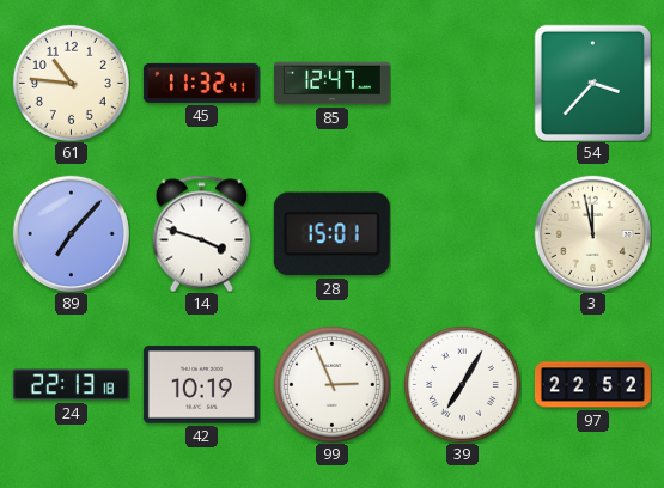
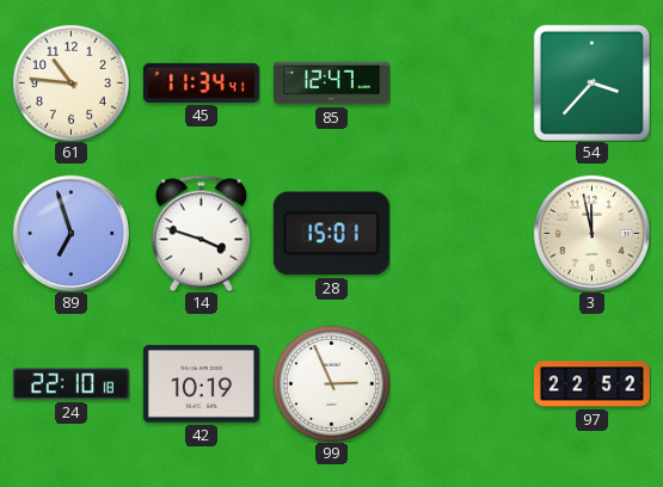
45: 11:32 -> 11:34
89: 7:07 -> 6:57
24: 22:13 -> 22:10
39: 7:05 -> none
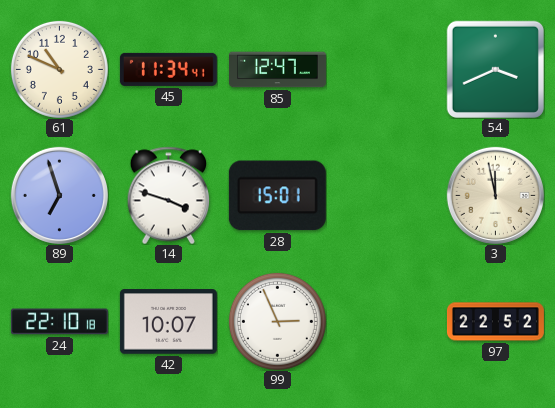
61: 10:46 -> 10:49
54: 3:37 -> 3:41
42: 10:19 -> 10:07
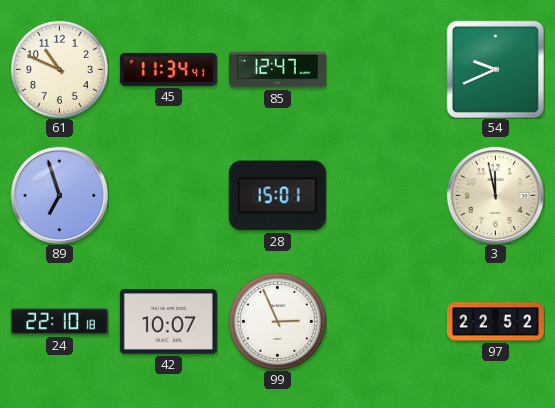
54: 3:41 -> 9:41
14: 3:48 -> none
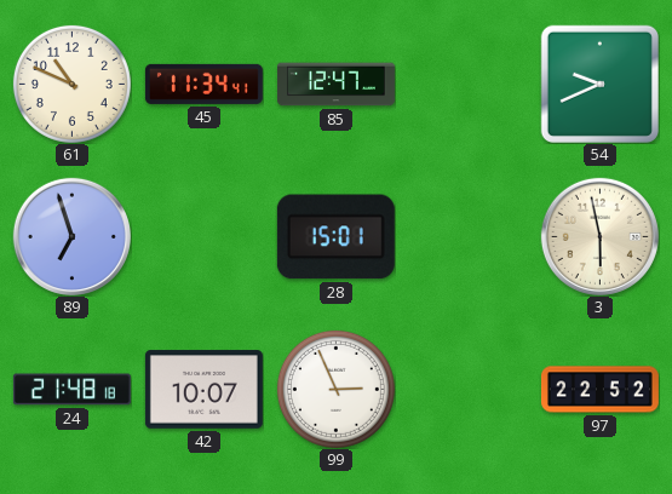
3: 11:58 -> 5:58
24: 22:10 -> 21:48
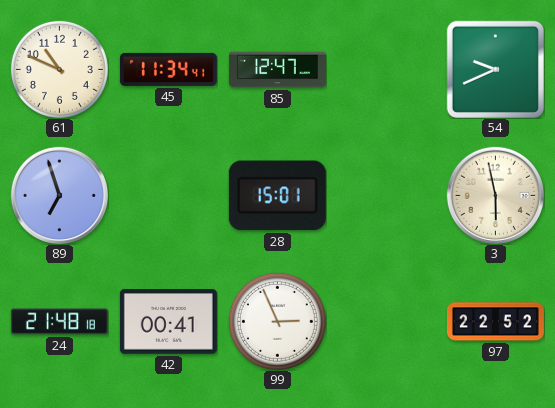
42: 10:07 -> 00:41
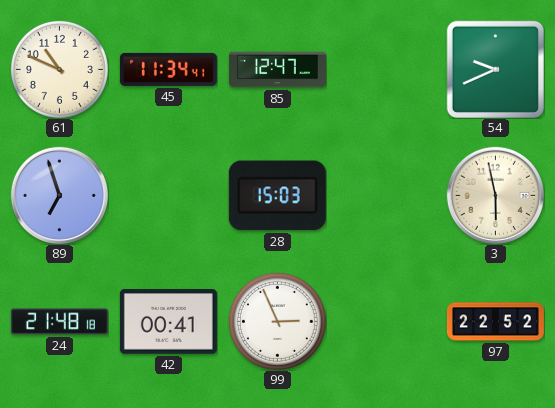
28: 15:01 -> 15:03
